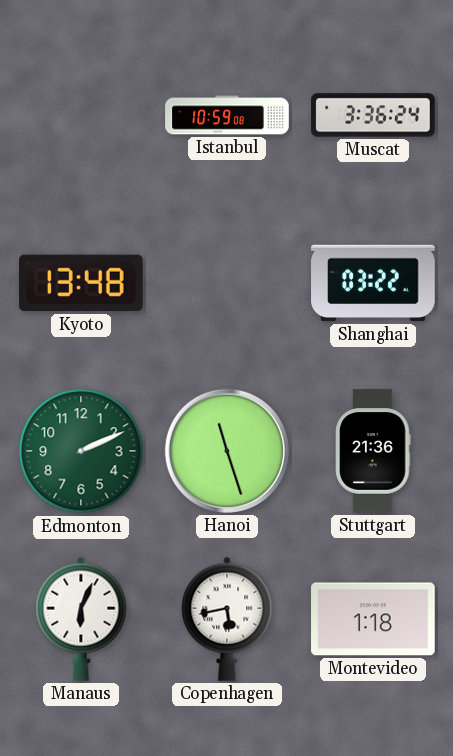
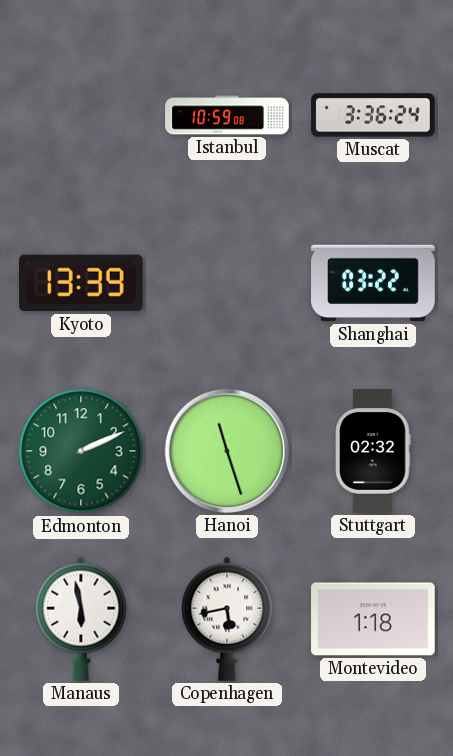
Kyoto: 13:48 -> 13:39
Stuttgart: 21:36 -> 02:32
Manaus: 6:04 -> 5:58
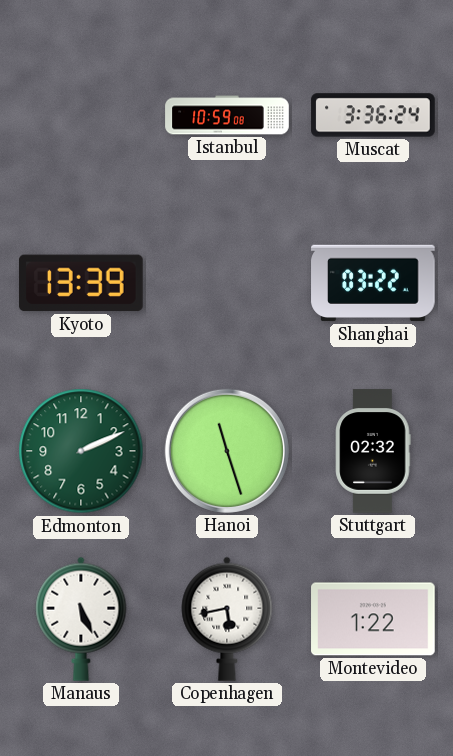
Manaus: 5:58 -> 5:26
Montevideo: 1:18 -> 1:22
